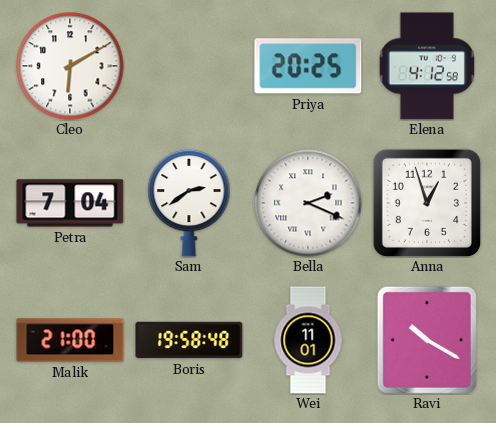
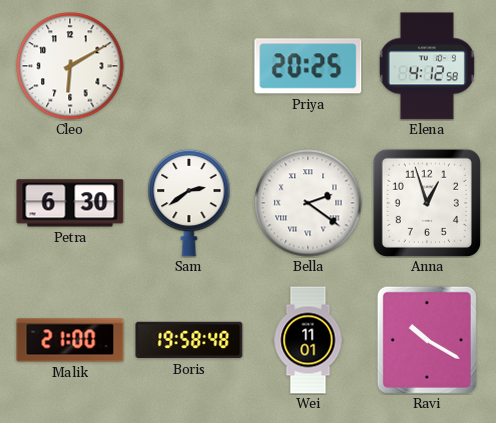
Petra: 7:04 -> 6:30
Bella: 2:19 -> 2:21
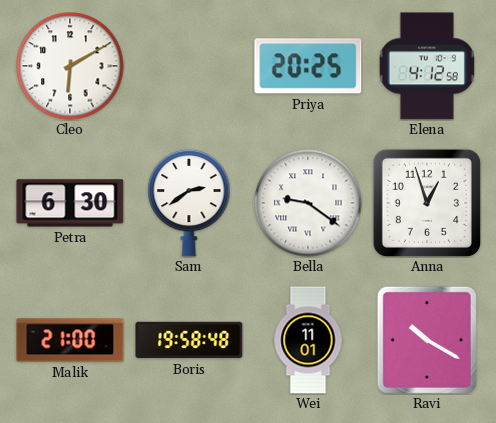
Bella: 2:21 -> 9:21
